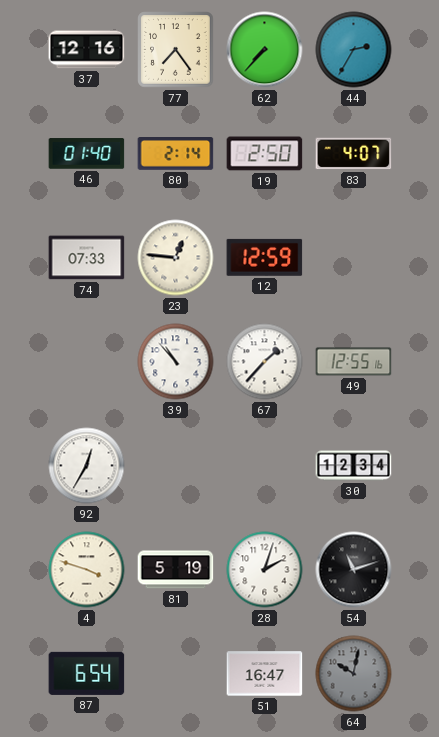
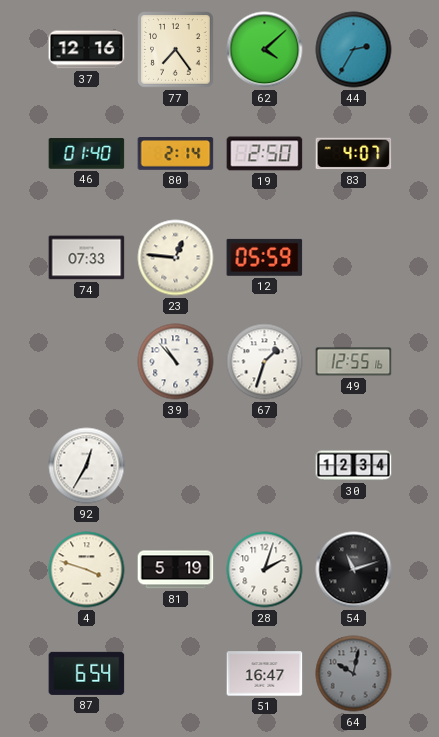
62: 7:37 -> 4:08
12: 12:59 -> 05:59
67: 1:37 -> 1:33
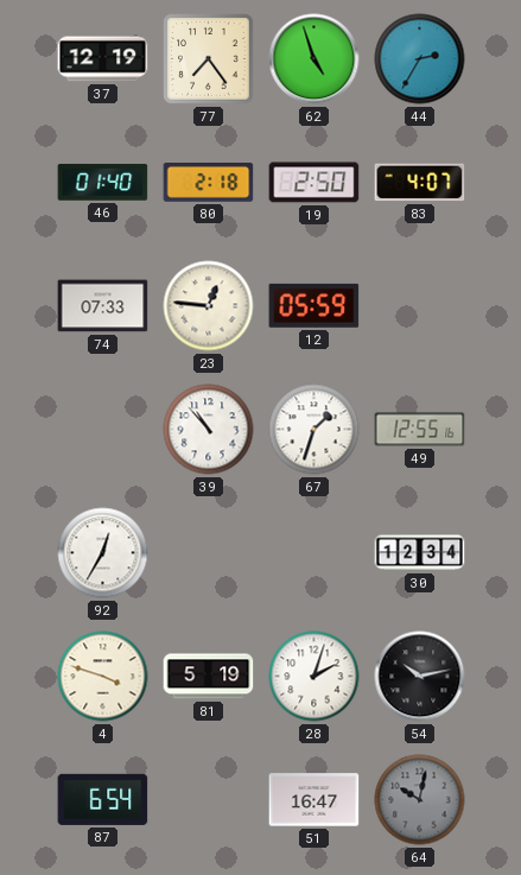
37: 12:16 -> 12:19
62: 4:08 -> 4:57
80: 2:14 -> 2:18
54: 11:12 -> 10:13
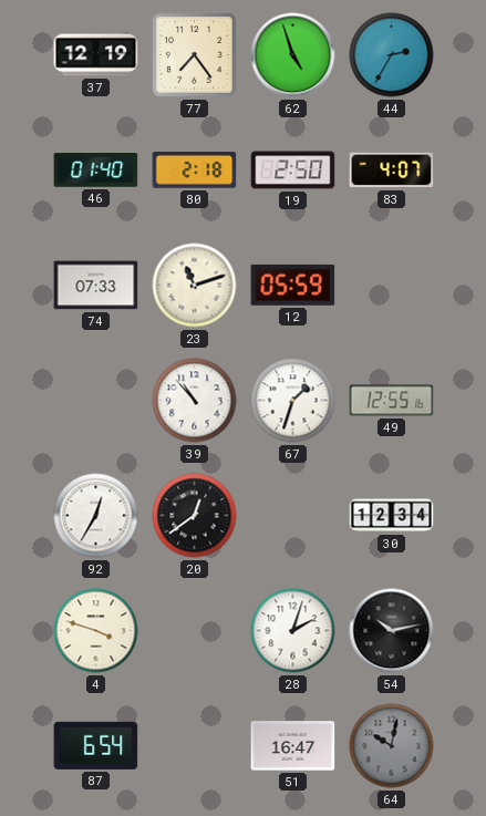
23: 12:46 -> 11:12
20: none -> 12:39
81: 5:19 -> none
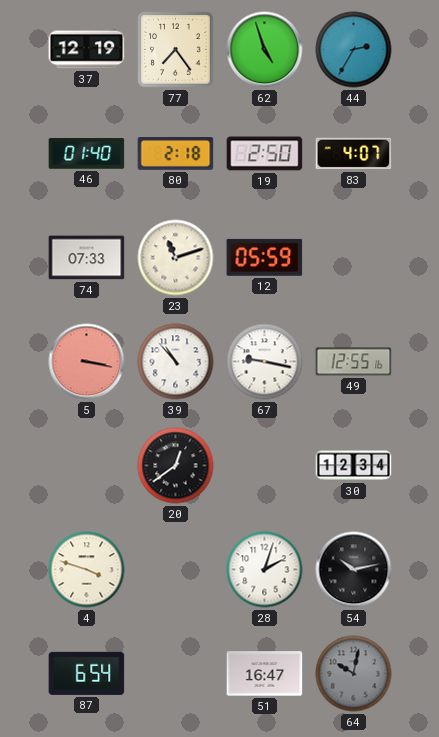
5: none -> 3:17
67: 1:33 -> 9:17
92: 12:35 -> none
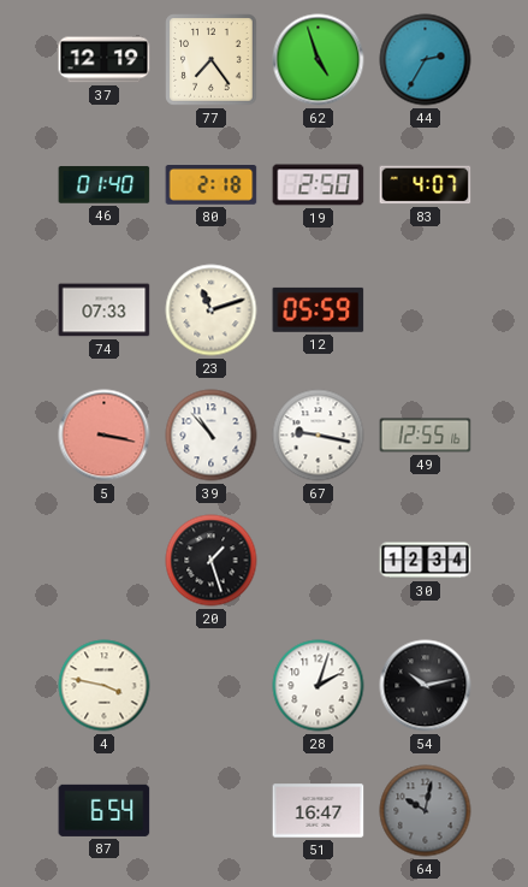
20: 12:39 -> 1:27
4: 3:48 -> 3:47
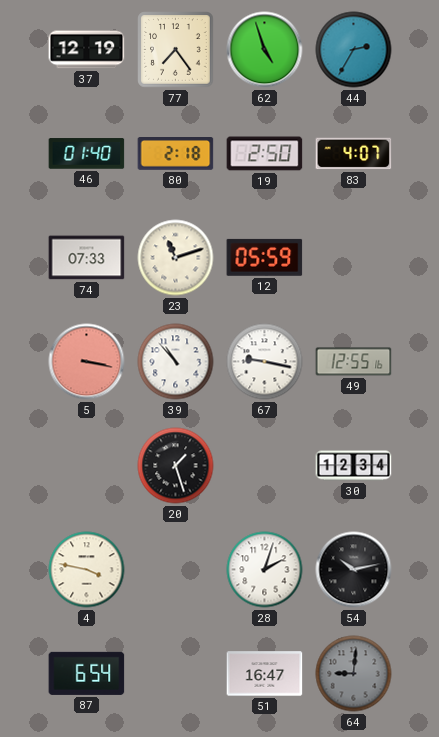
64: 10:02 -> 9:01
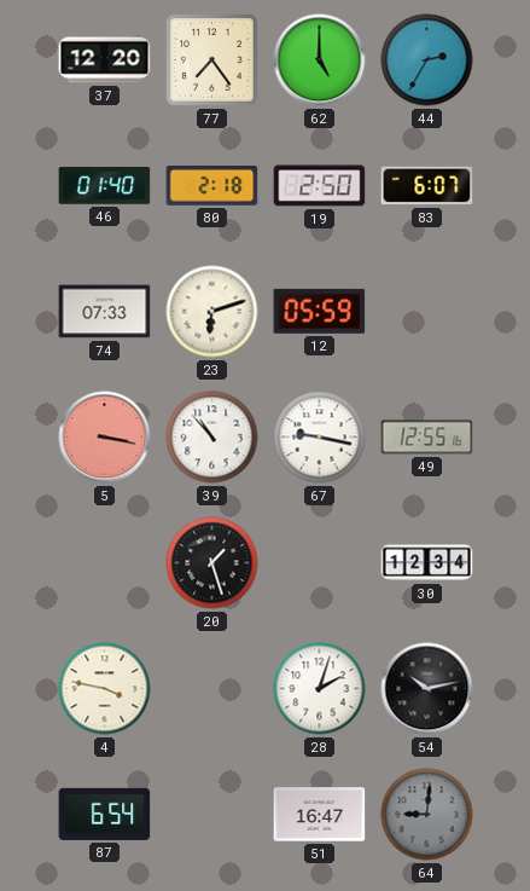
37: 12:19 -> 12:20
62: 4:57 -> 5:00
83: 4:07 -> 6:07
23: 11:12 -> 6:12
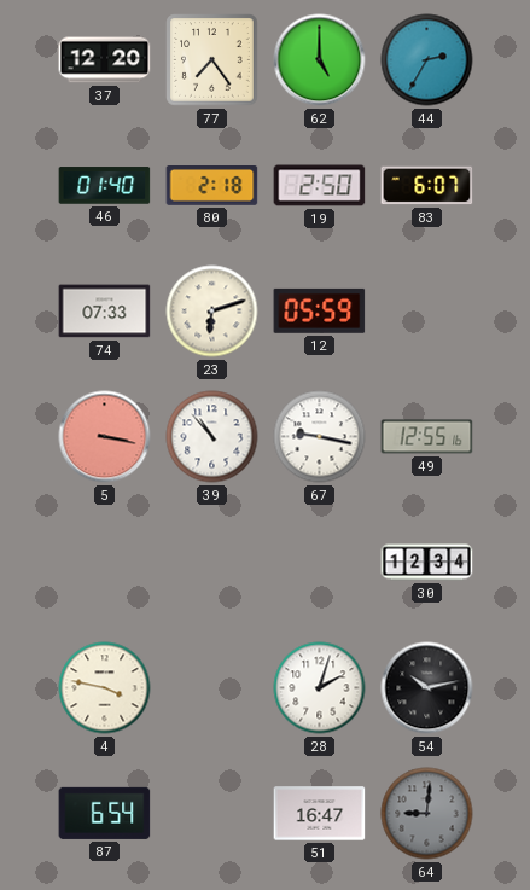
20: 1:27 -> none
